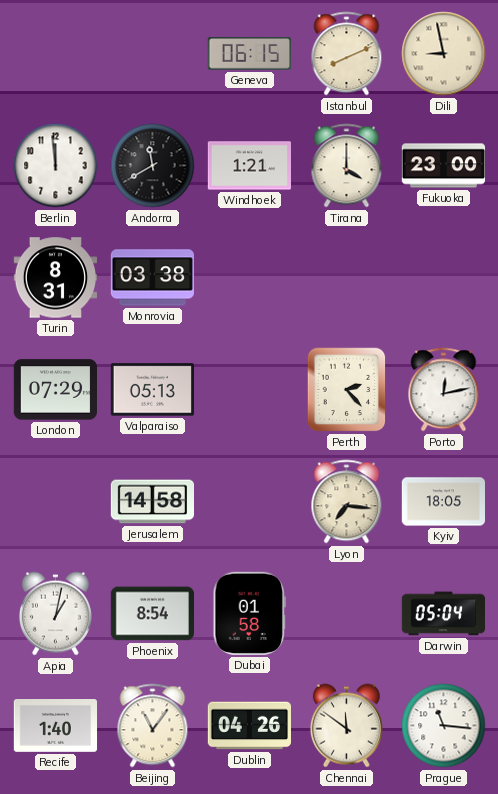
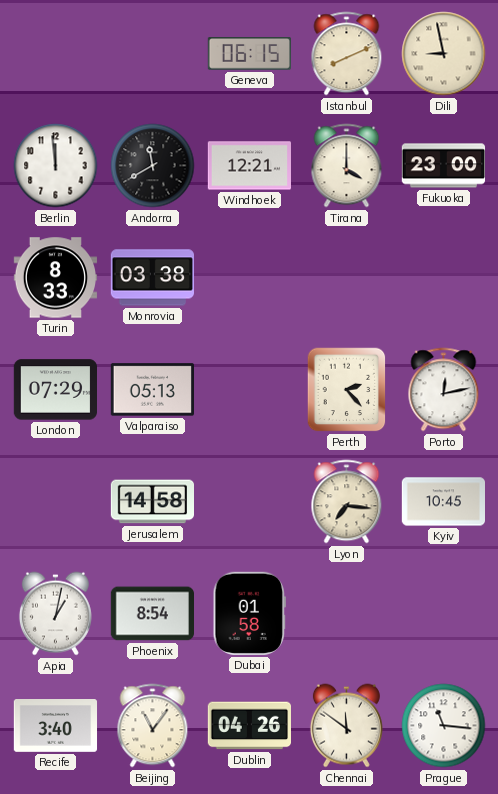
Windhoek: 1:21 -> 12:21
Turin: 8:31 -> 8:33
Kyiv: 18:05 -> 10:45
Darwin: 05:04 -> none
Recife: 1:40 -> 3:40
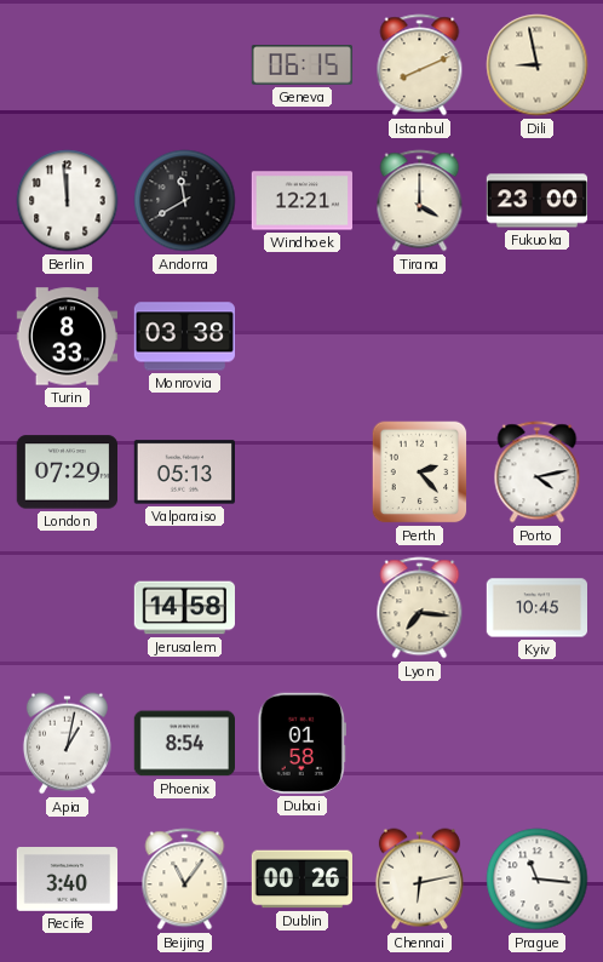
Porto: 12:13 -> 4:13
Dublin: 04:26 -> 00:26
Chennai: 11:51 -> 6:13
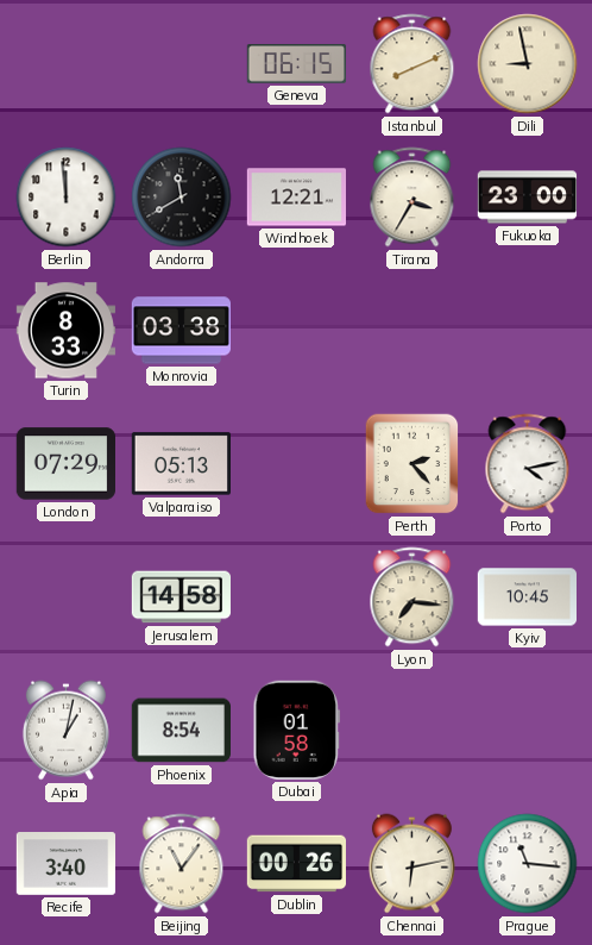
Tirana: 4:00 -> 3:35
